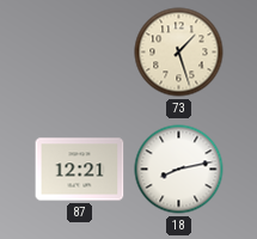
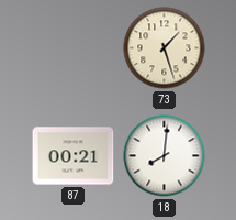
87: 12:21 -> 00:21
18: 8:13 -> 8:01
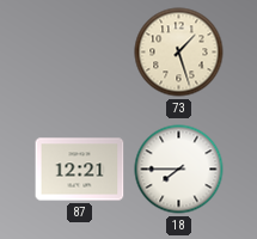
87: 00:21 -> 12:21
18: 8:01 -> 7:45
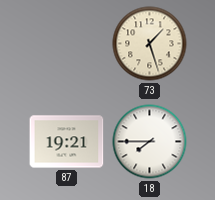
87: 12:21 -> 19:21
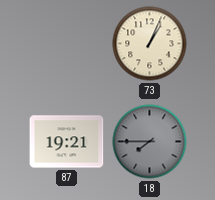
73: 1:27 -> 1:04
18 dial: white -> grey
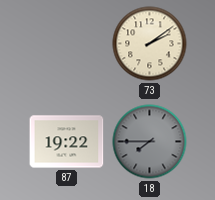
73: 1:04 -> 2:09
87: 19:21 -> 19:22
